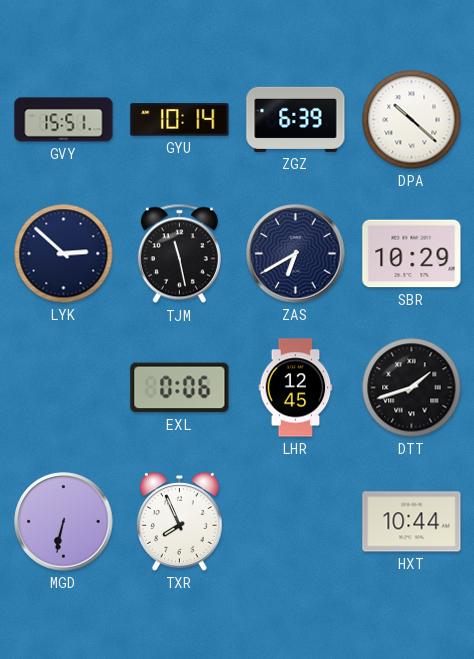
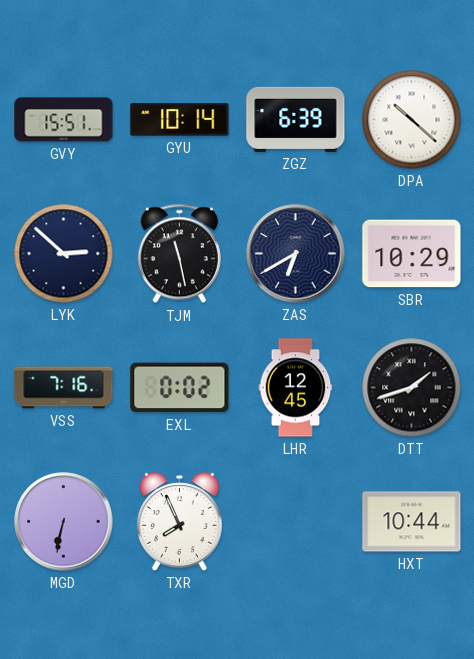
VSS: none -> 7:16
EXL: 0:06 -> 0:02
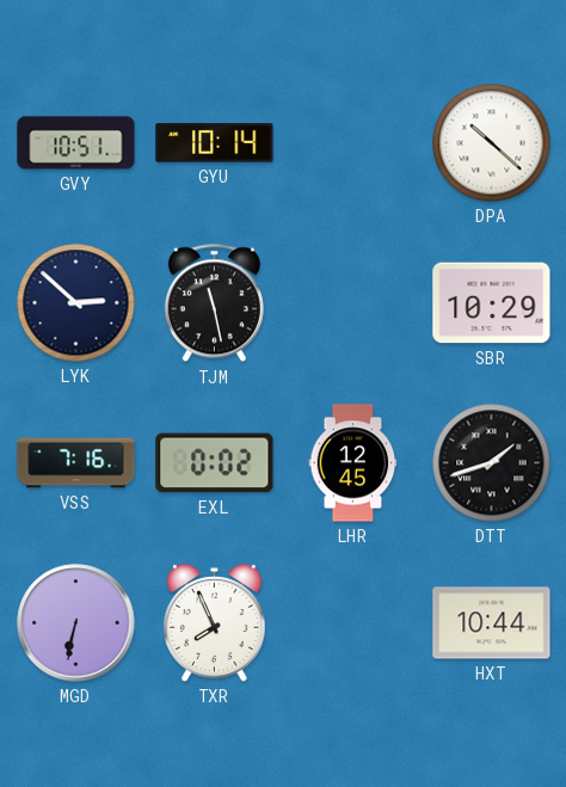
GVY: 15:51 -> 10:51
ZGZ: 6:39 -> none
ZAS: 6:40 -> none
